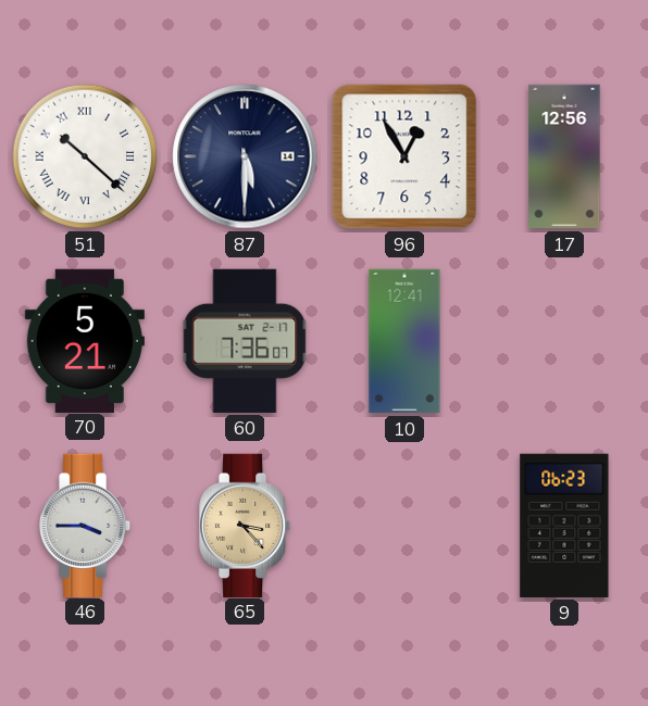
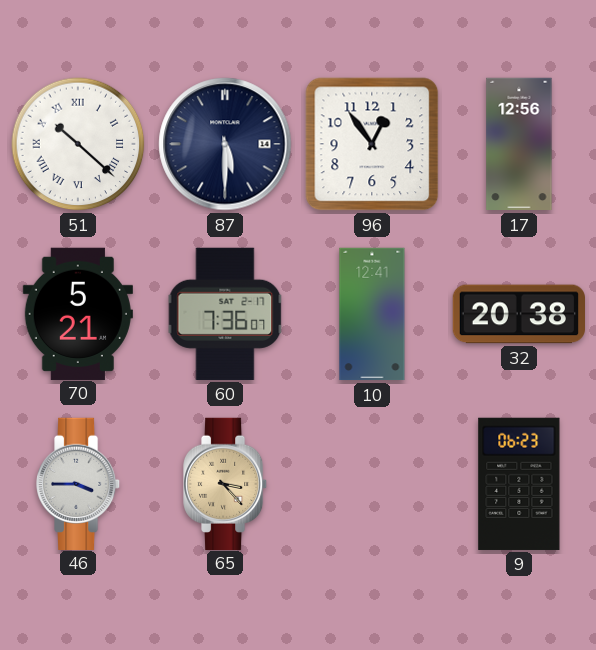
96: 12:55 -> 12:54
32: none -> 20:38
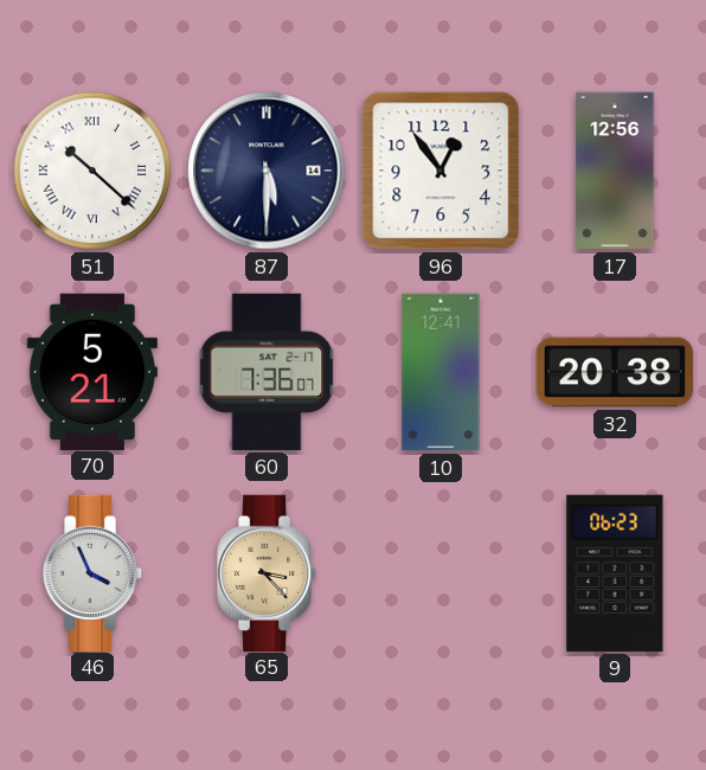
46: 3:45 -> 3:56
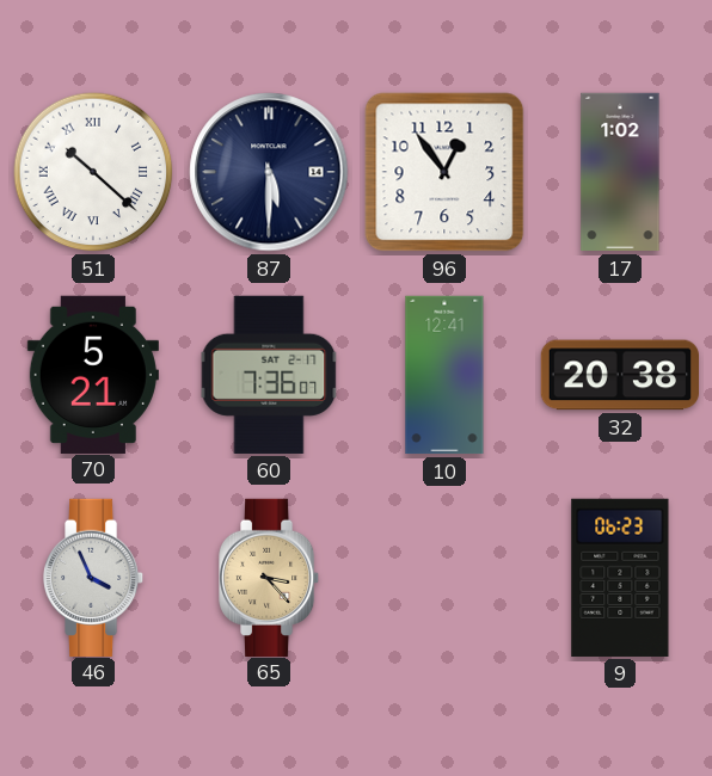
17: 12:56 -> 1:02
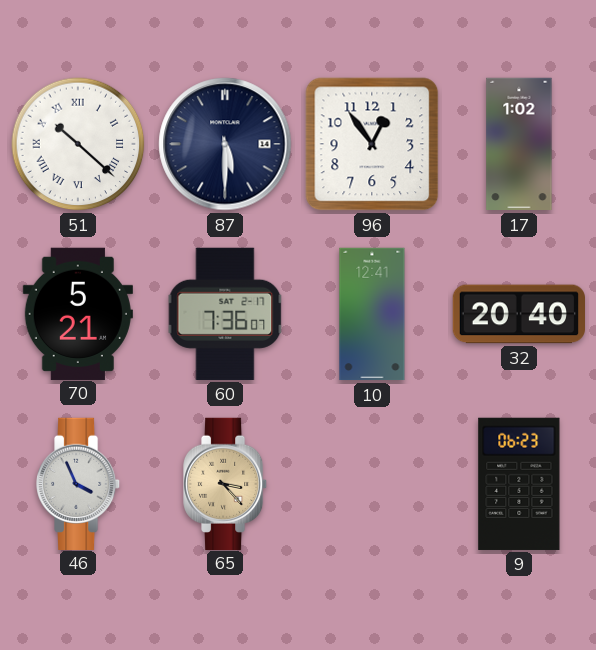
32: 20:38 -> 20:40
